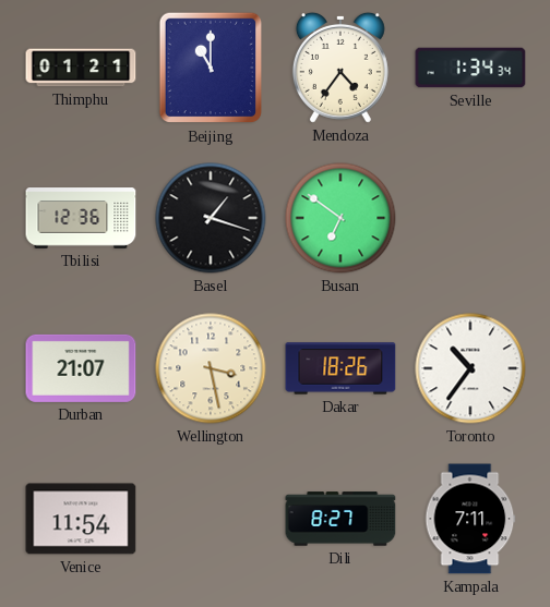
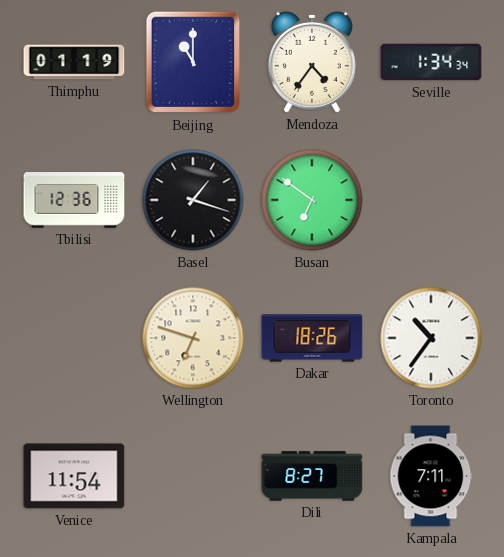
Thimphu: 01:21 -> 01:19
Durban: 21:07 -> none
Wellington: 3:28 -> 6:48
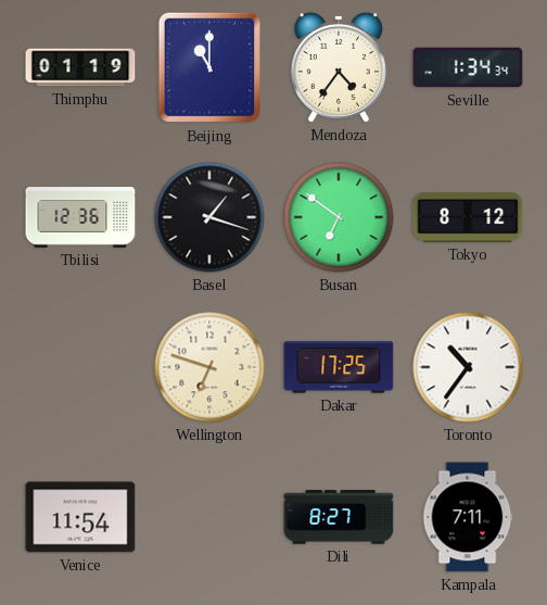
Tokyo: none -> 8:12
Dakar: 18:26 -> 17:25
